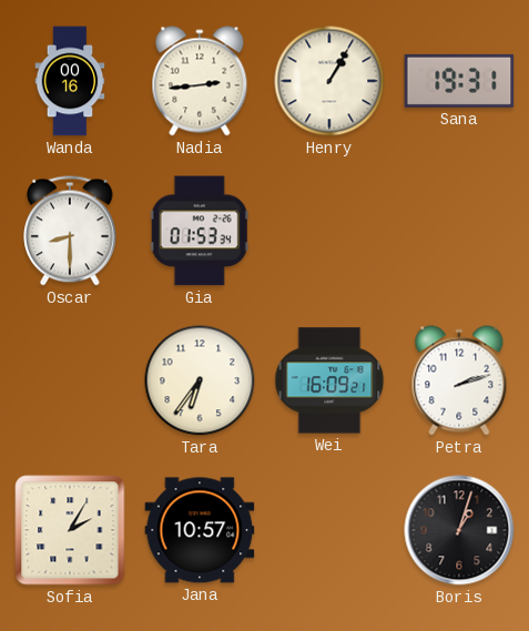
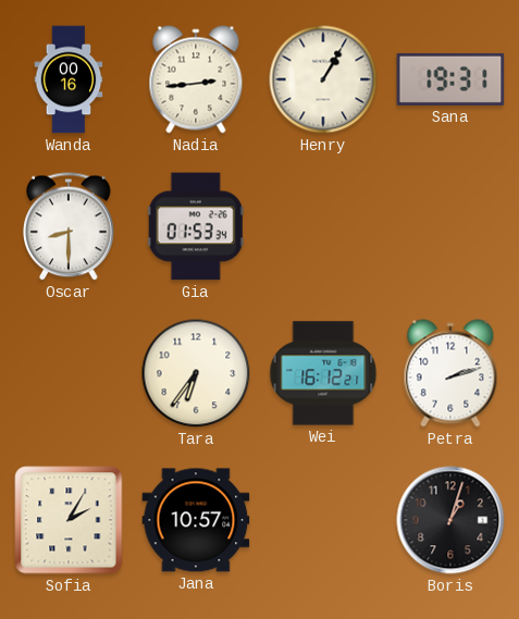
Wei: 16:09 -> 16:12
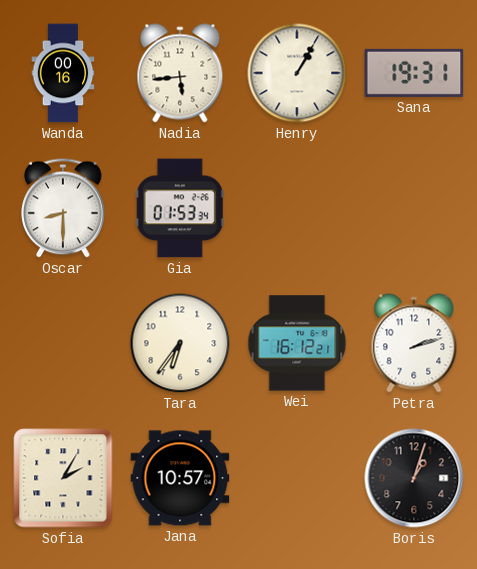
Nadia: 2:44 -> 5:44
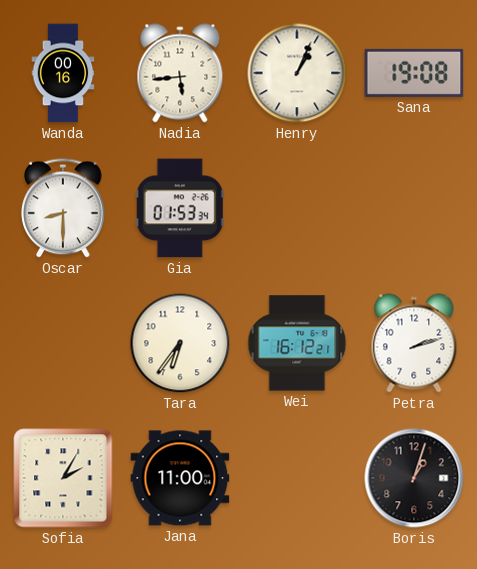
Henry: 1:05 -> 1:04
Sana: 19:31 -> 19:08
Jana: 10:57 -> 11:00
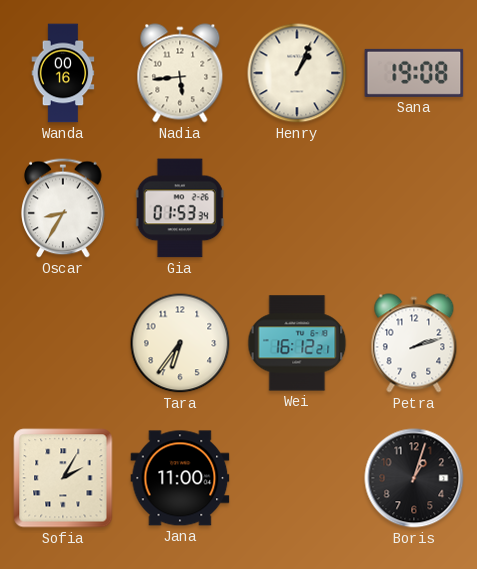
Oscar: 8:30 -> 8:35
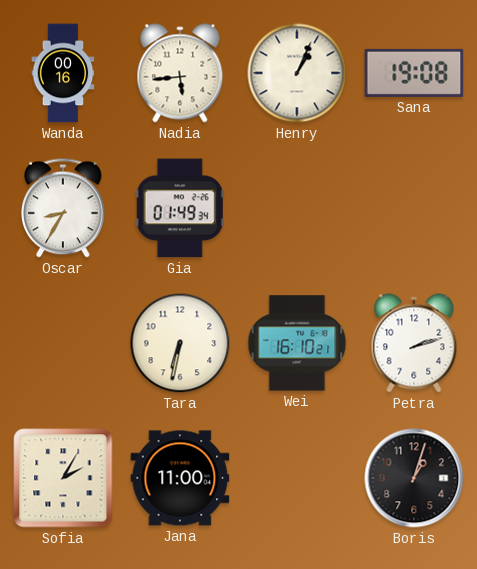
Gia: 01:53 -> 01:49
Tara: 6:36 -> 6:32
Wei: 16:12 -> 16:10
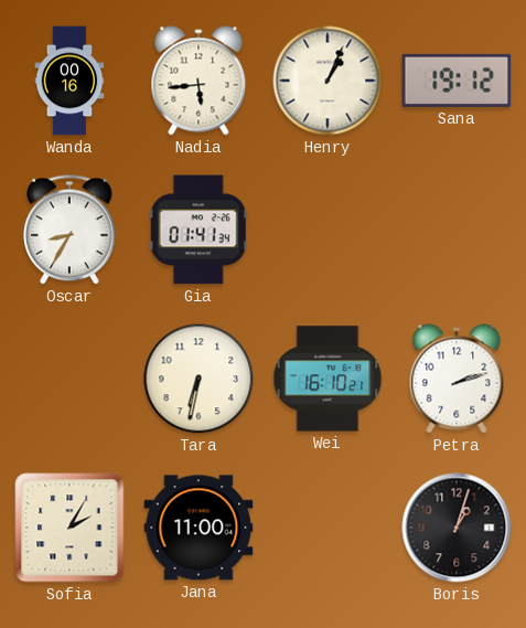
Sana: 19:08 -> 19:12
Gia: 01:49 -> 01:41
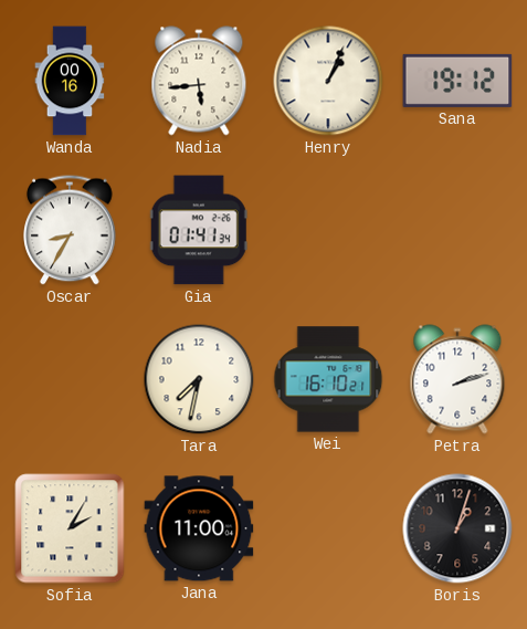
Tara: 6:32 -> 7:32
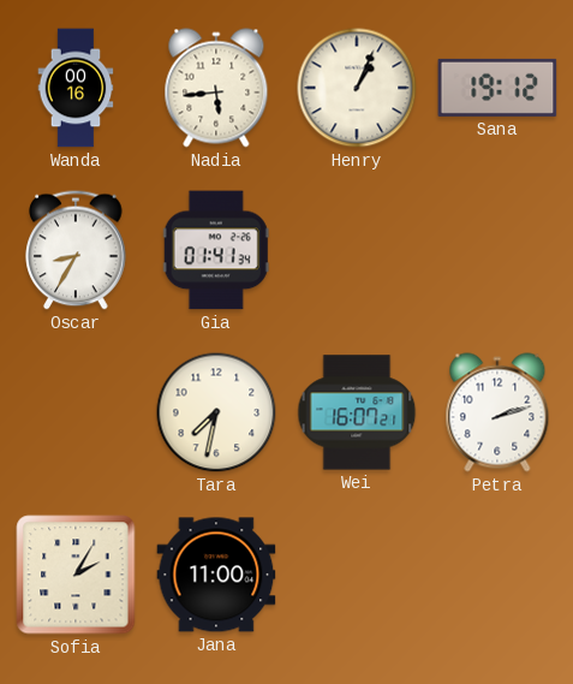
Wei: 16:10 -> 16:07
Boris: 1:03 -> none
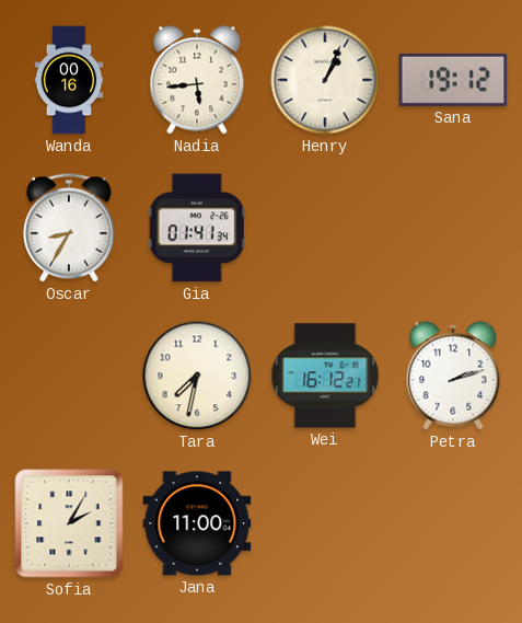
Wei: 16:07 -> 16:12
